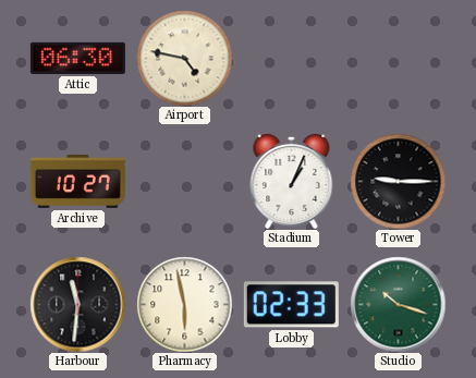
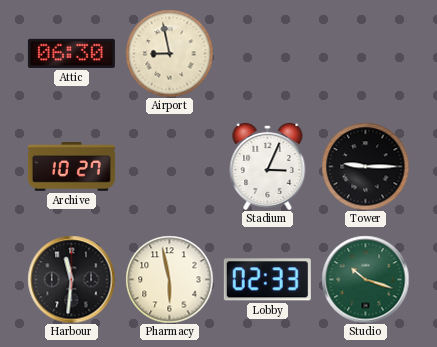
Airport: 4:47 -> 8:58
Stadium: 1:04 -> 3:04
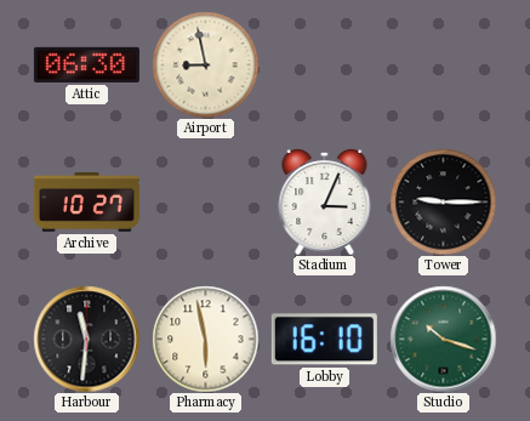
Lobby: 02:33 -> 16:10
